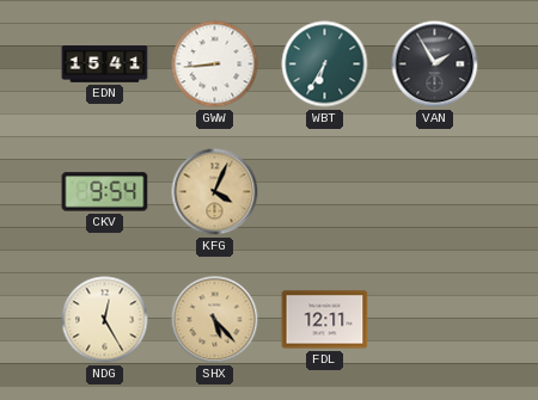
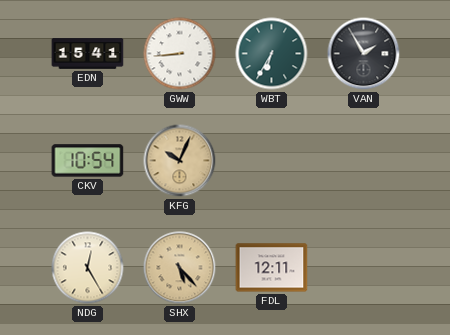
CKV: 9:54 -> 10:54
KFG: 4:04 -> 10:04
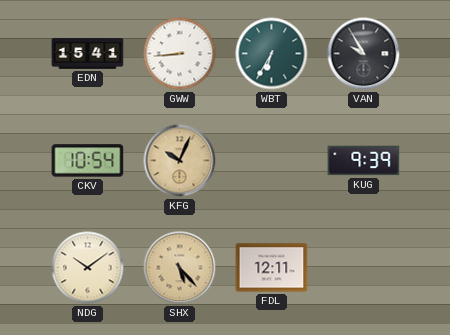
VAN: 1:55 -> 9:55
KUG: none -> 9:39
NDG: 12:25 -> 10:09
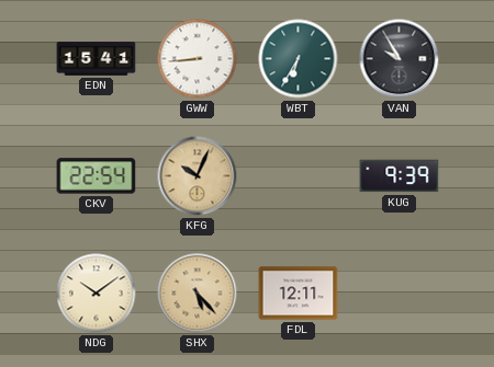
CKV: 10:54 -> 22:54
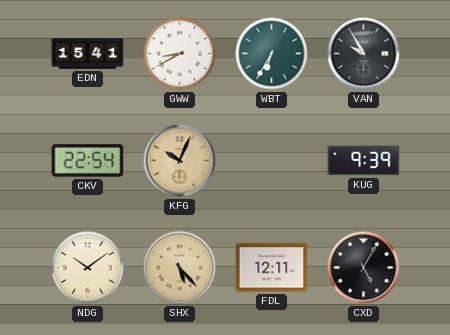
GWW: 8:44 -> 8:40
CXD: none -> 5:05
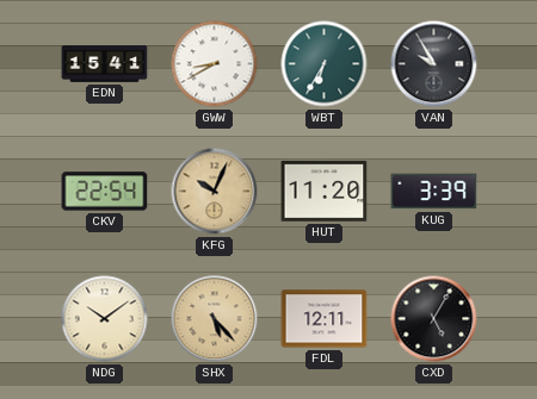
HUT: none -> 11:20
KUG: 9:39 -> 3:39
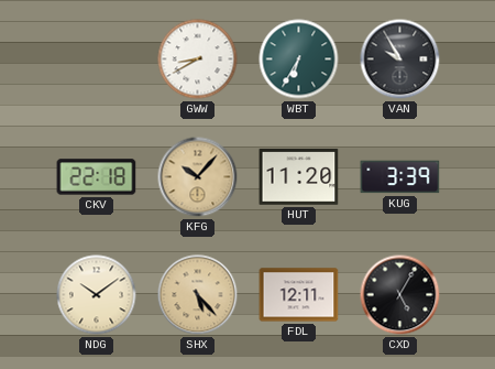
EDN: 15:41 -> none
CKV: 22:54 -> 22:18
KFG: 10:04 -> 10:07
